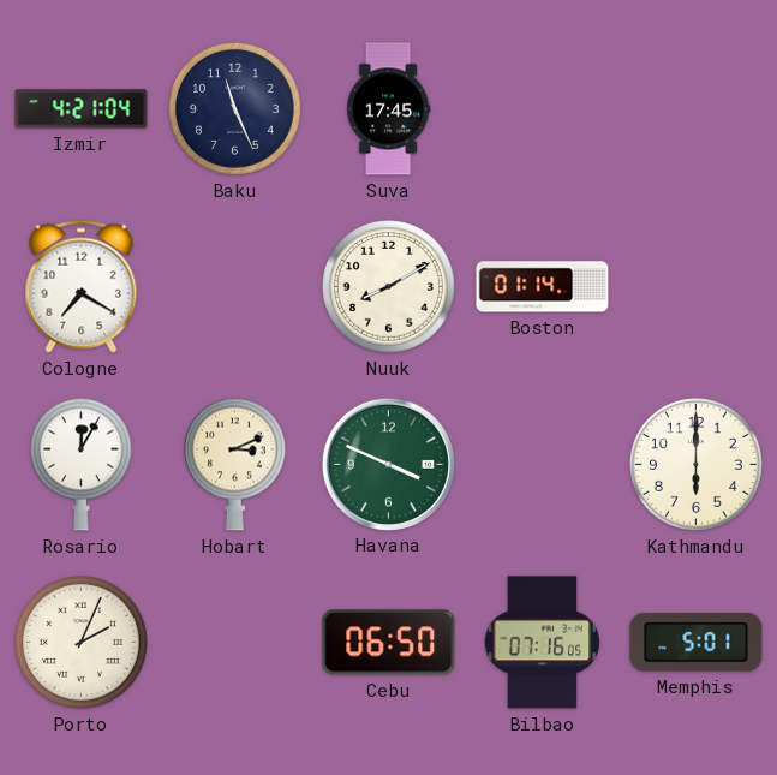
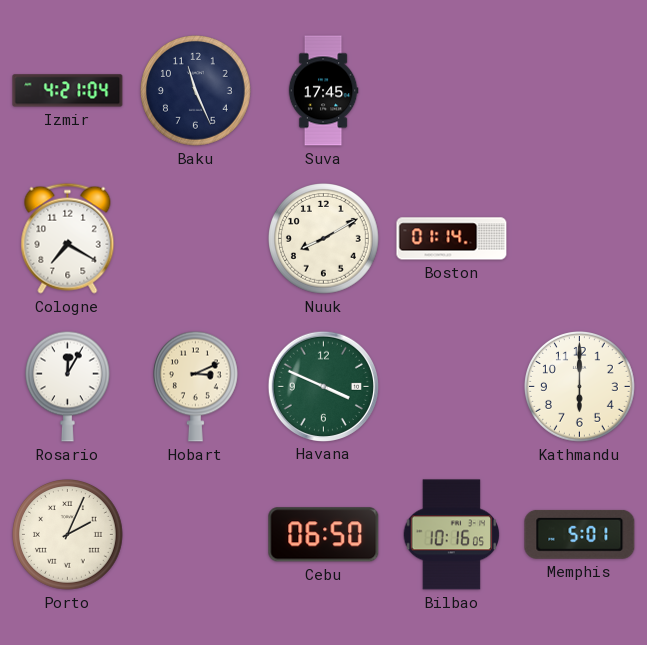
Bilbao: 07:16 -> 10:16
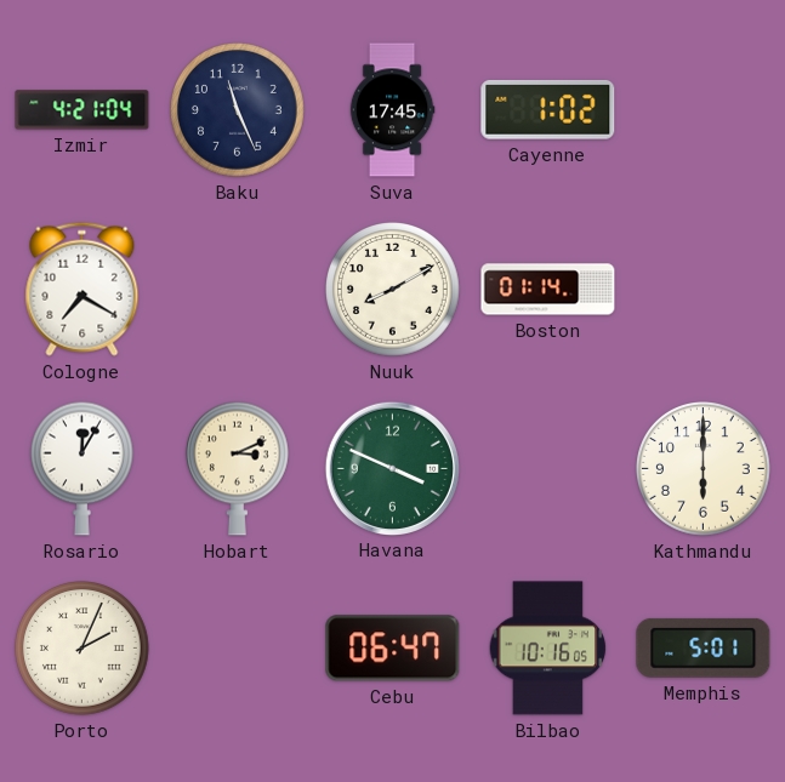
Cayenne: none -> 1:02
Cebu: 06:50 -> 06:47
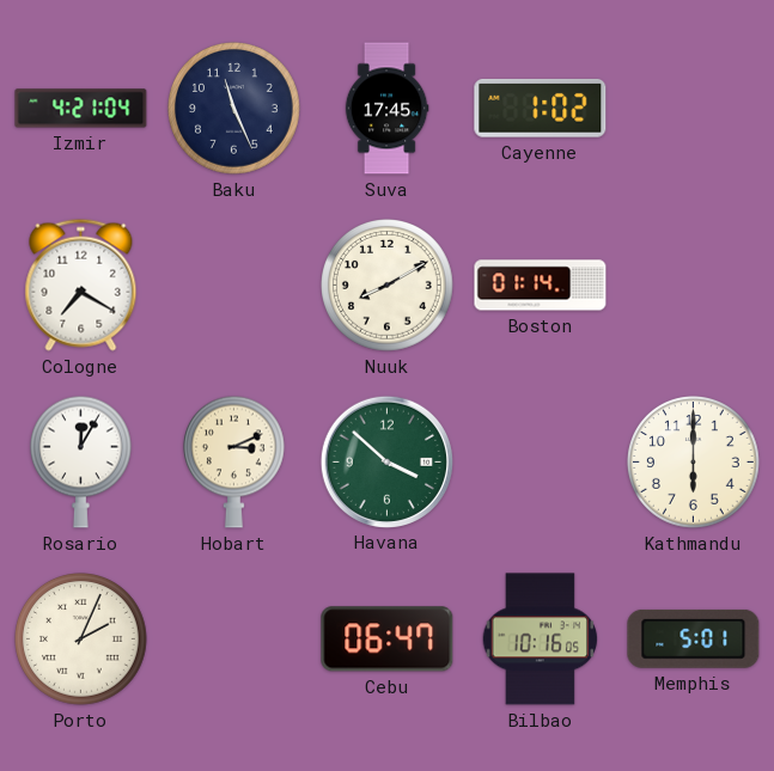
Havana: 3:49 -> 3:52
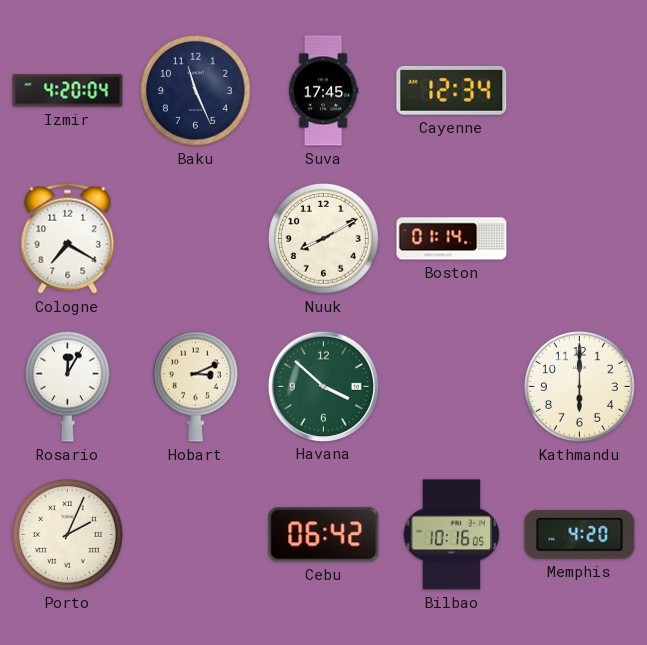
Izmir: 4:21 -> 4:20
Cayenne: 1:02 -> 12:34
Cebu: 06:47 -> 06:42
Memphis: 5:01 -> 4:20
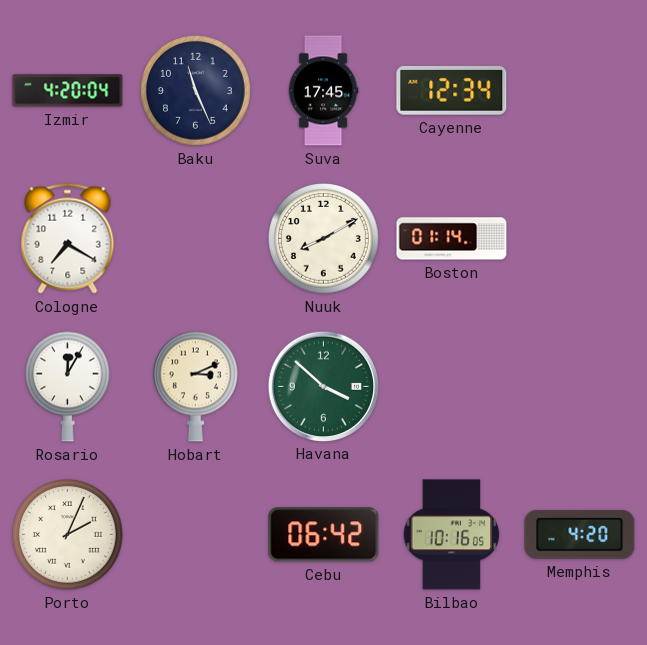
Kathmandu: 6:00 -> none
